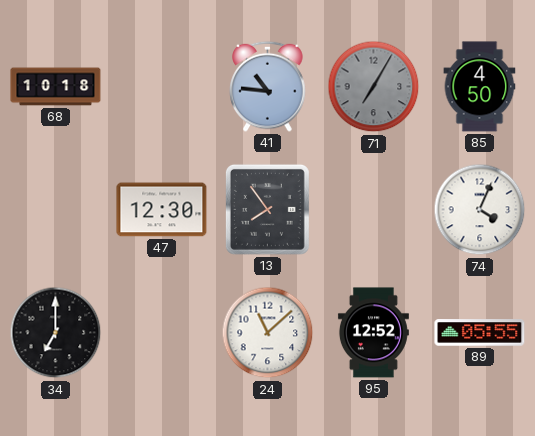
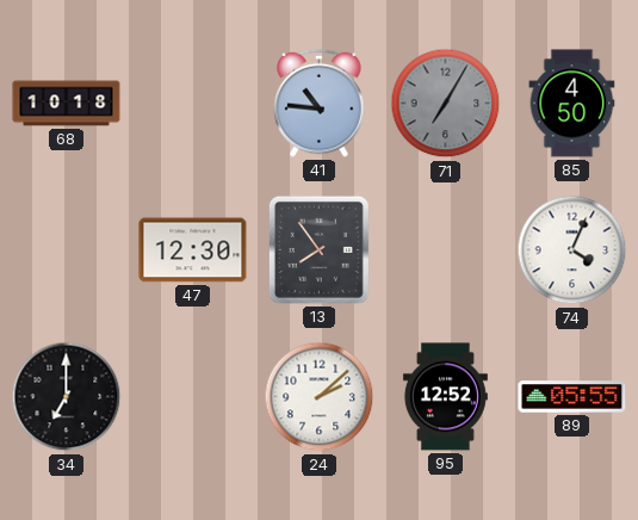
24: 11:08 -> 2:08
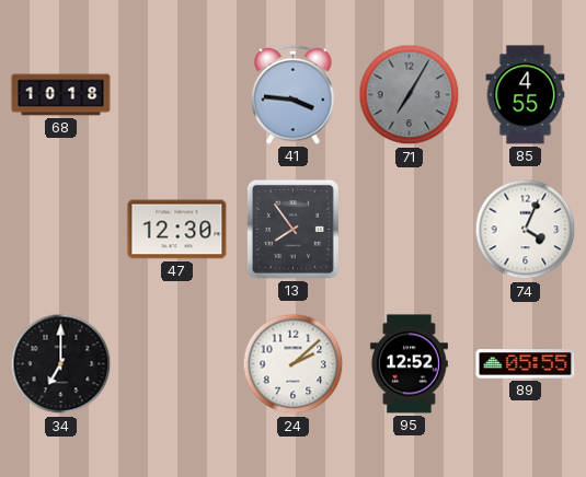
41: 10:46 -> 3:46
85: 4:50 -> 4:55
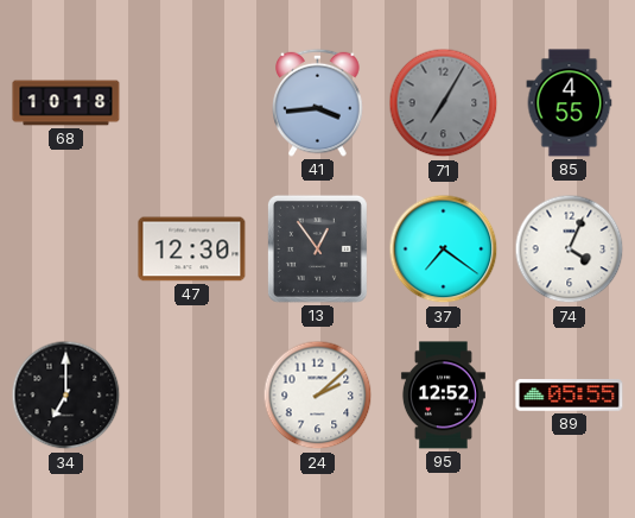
41: 3:46 -> 3:44
13: 7:54 -> 12:54
37: none -> 7:21
